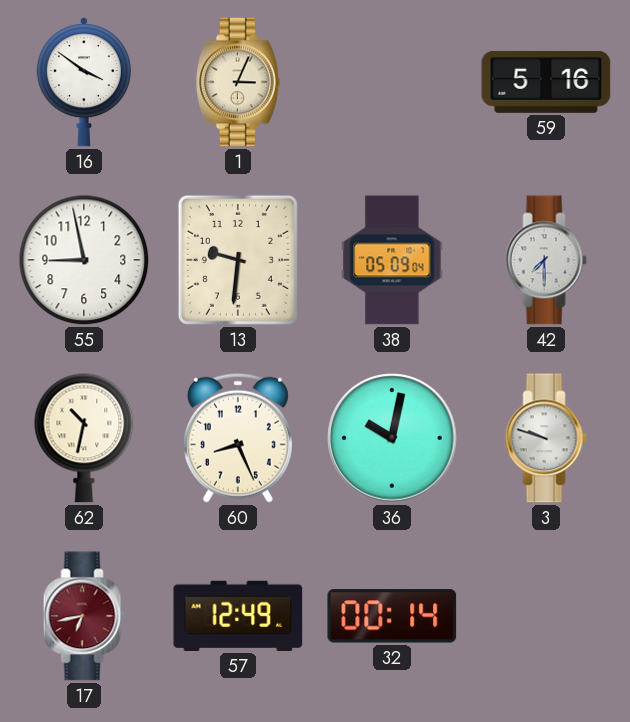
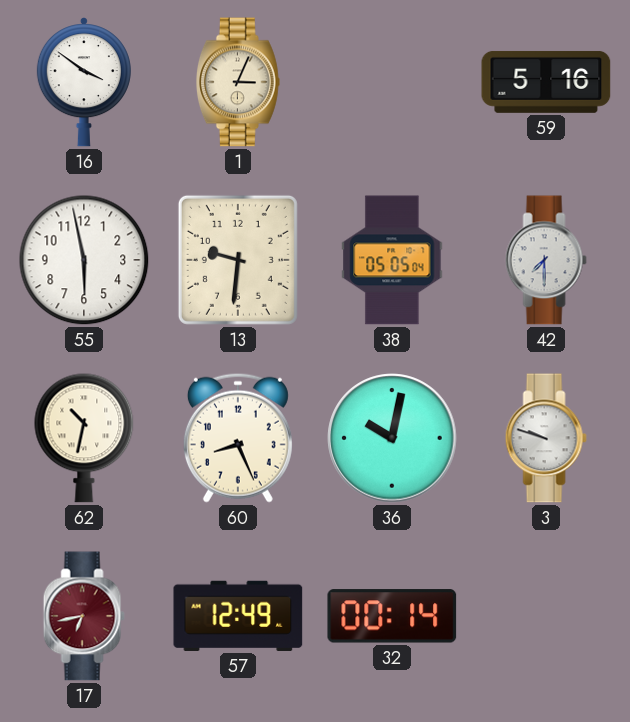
55: 8:58 -> 5:58
38: 05:09 -> 05:05
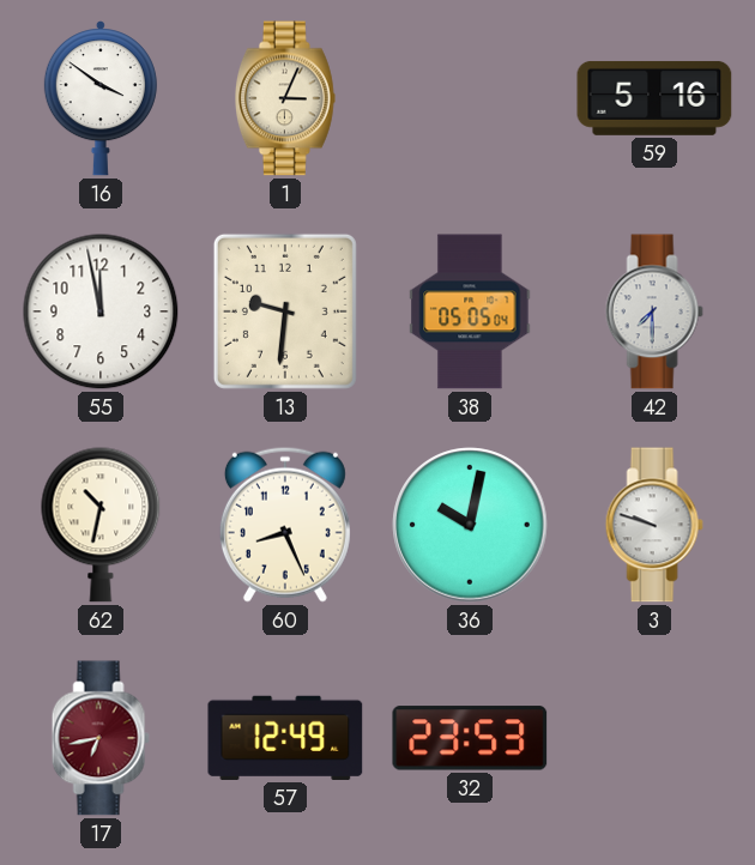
55: 5:58 -> 11:58
32: 00:14 -> 23:53
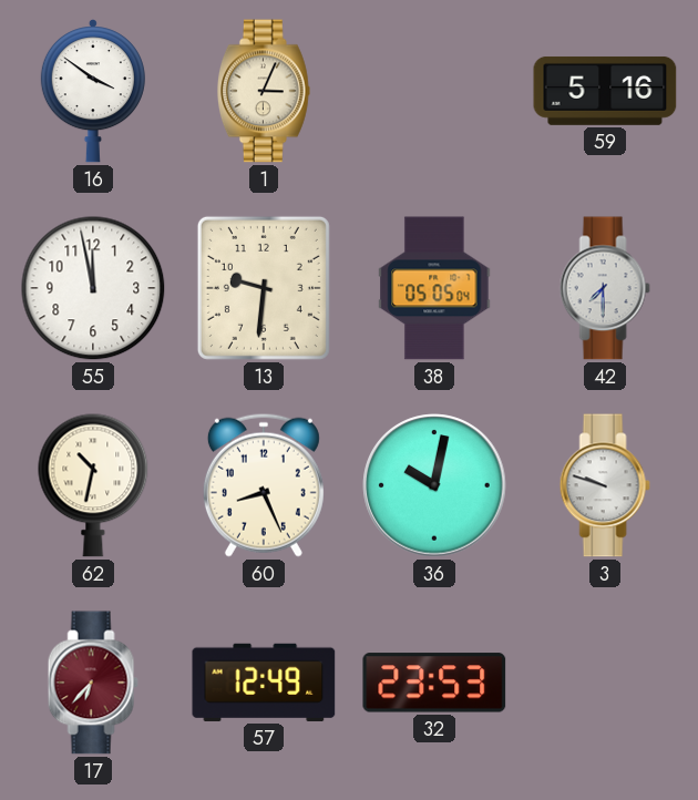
17: 6:43 -> 6:37
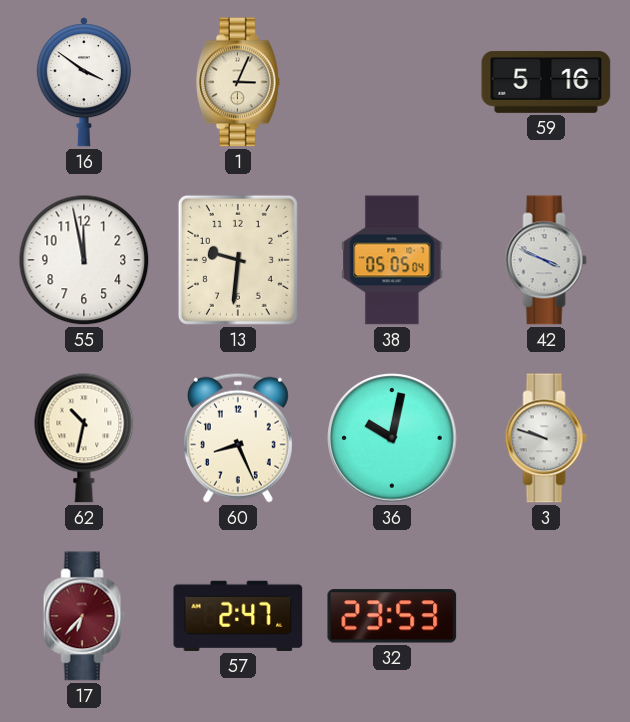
42: 7:30 -> 3:49
57: 12:49 -> 2:47
